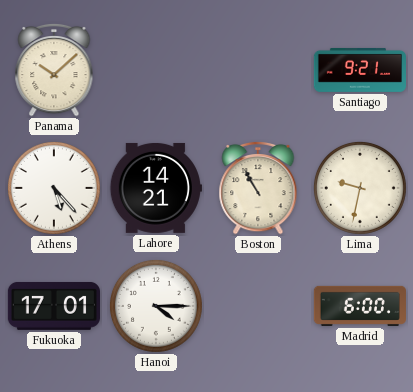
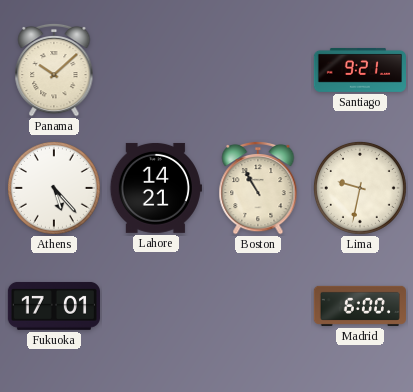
Hanoi: 4:15 -> none
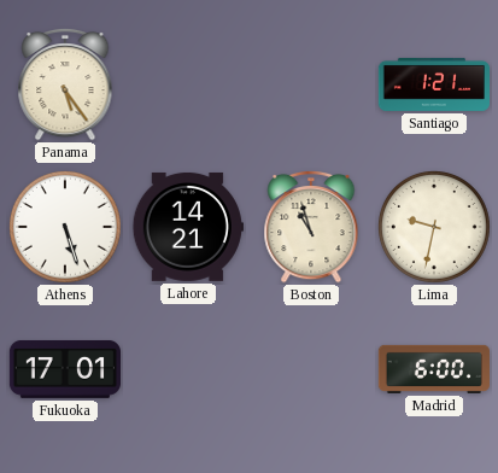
Panama: 10:08 -> 5:24
Santiago: 9:21 -> 1:21
Athens: 5:23 -> 5:27
Boston: 10:55 -> 10:57
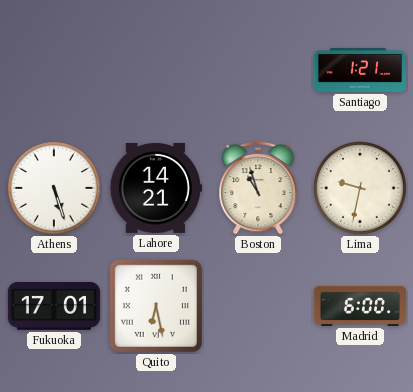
Panama: 5:24 -> none
Quito: none -> 6:28
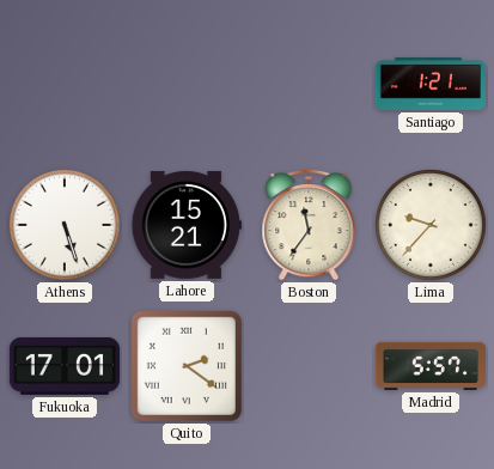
Lahore: 14:21 -> 15:21
Boston: 10:57 -> 11:36
Lima: 9:32 -> 9:37
Quito: 6:28 -> 2:21
Madrid: 6:00 -> 5:57
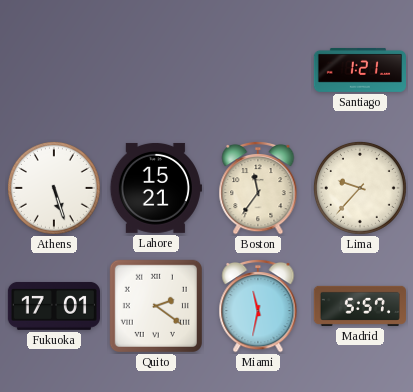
Miami: none -> 11:32
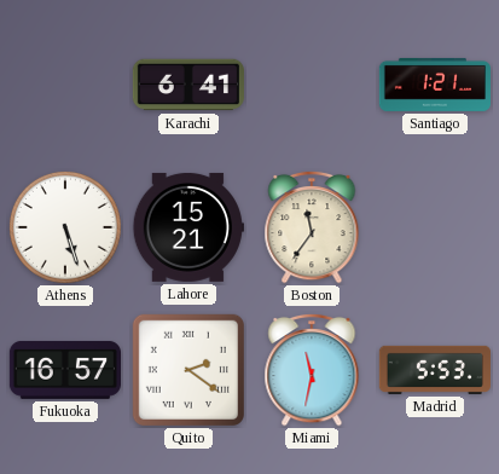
Karachi: none -> 6:41
Lima: 9:37 -> none
Fukuoka: 17:01 -> 16:57
Madrid: 5:57 -> 5:53
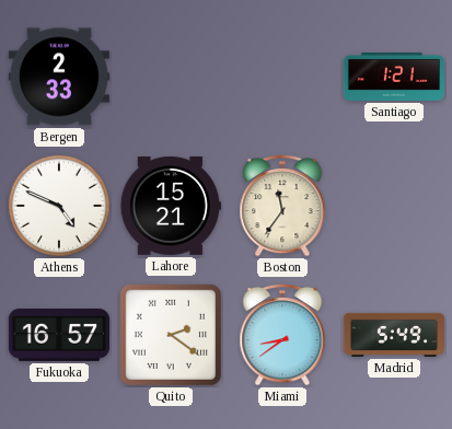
Bergen: none -> 2:33
Karachi: 6:41 -> none
Athens: 5:27 -> 4:49
Miami: 11:32 -> 8:39
Madrid: 5:53 -> 5:49
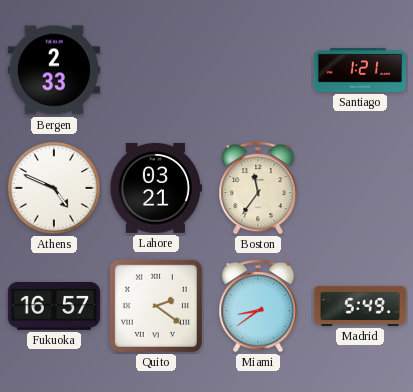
Lahore: 15:21 -> 03:21
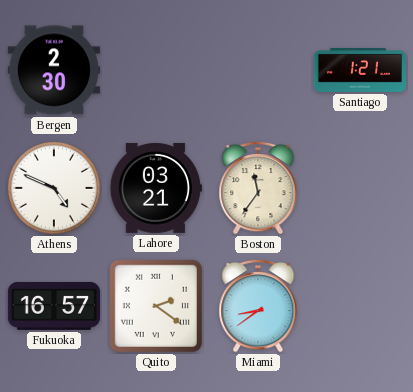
Bergen: 2:33 -> 2:30
Madrid: 5:49 -> none
